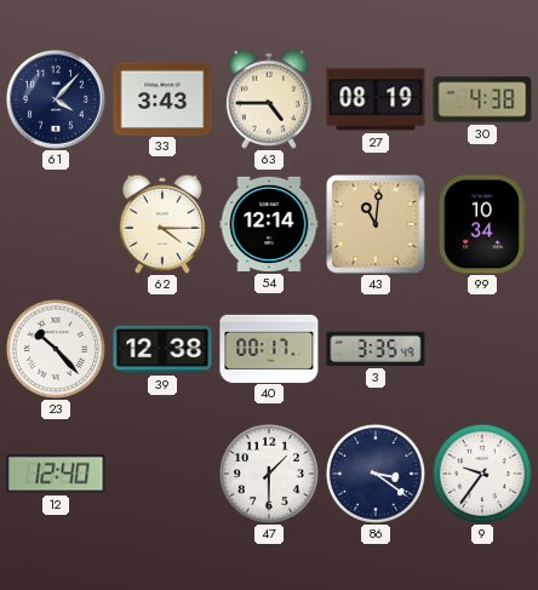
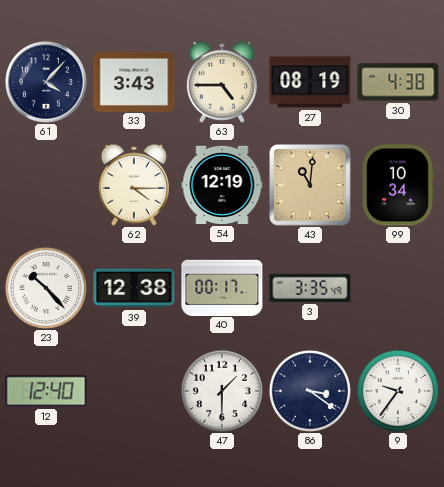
54: 12:14 -> 12:19
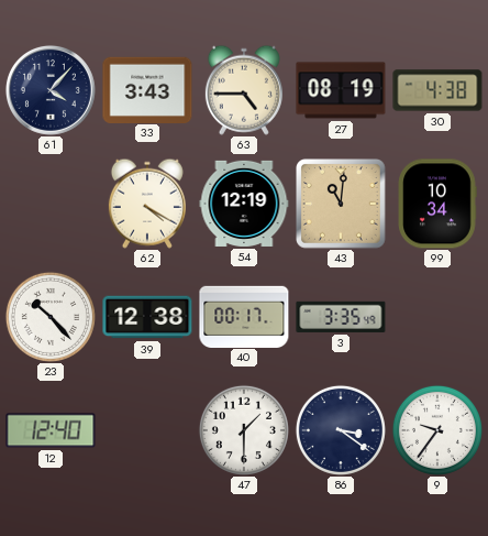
62: 4:15 -> 4:20
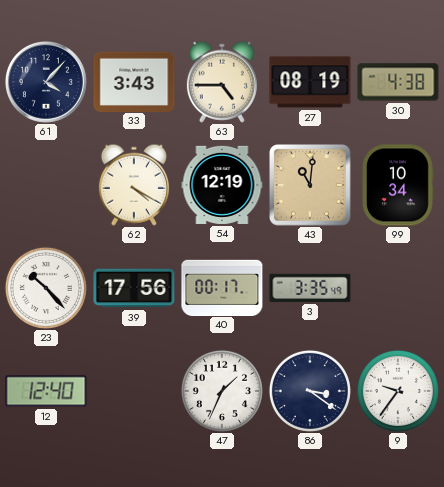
39: 12:38 -> 17:56
47: 1:30 -> 1:34
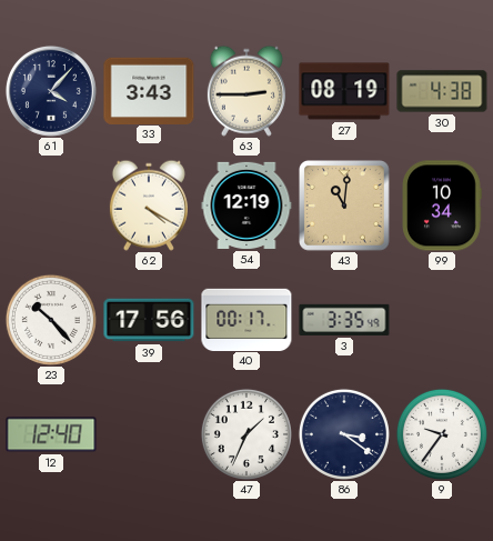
63: 4:45 -> 2:45
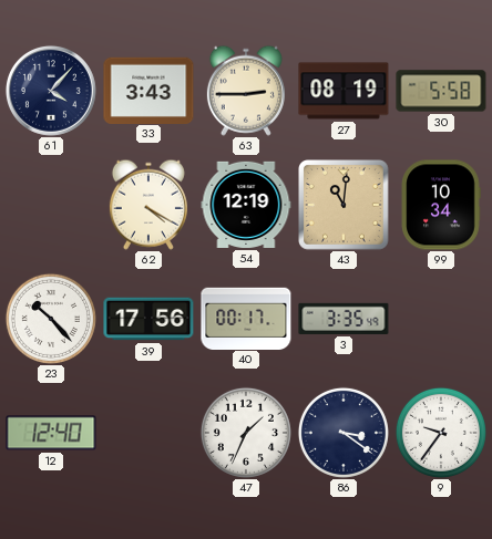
30: 4:38 -> 5:58
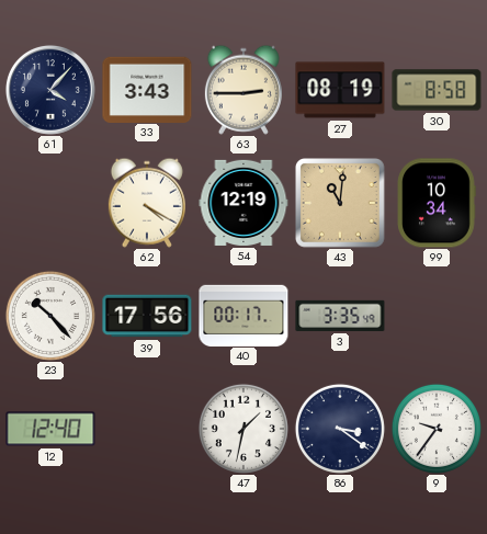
30: 5:58 -> 8:58
47: 1:34 -> 1:32
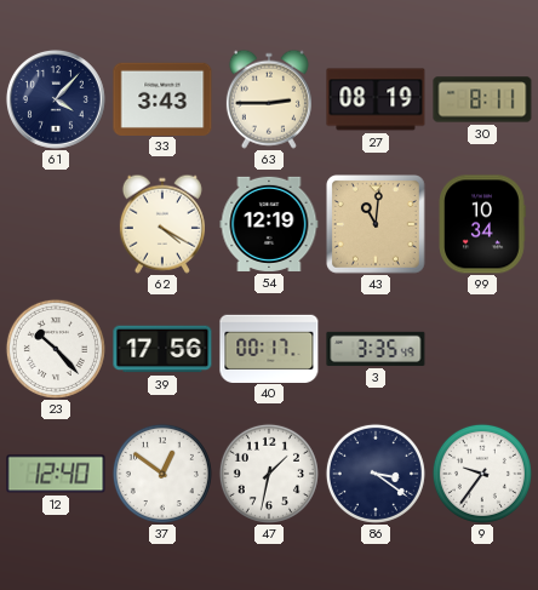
30: 8:58 -> 8:11
37: none -> 12:51
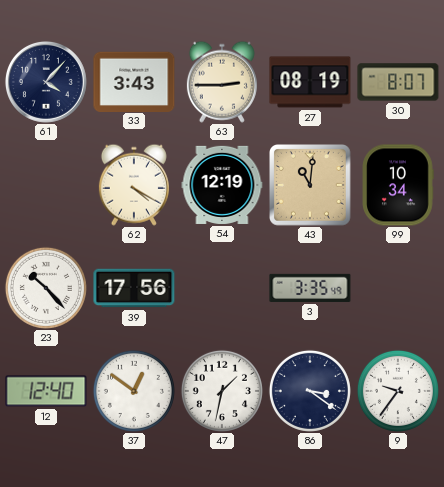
30: 8:11 -> 8:07
40: 00:17 -> none
